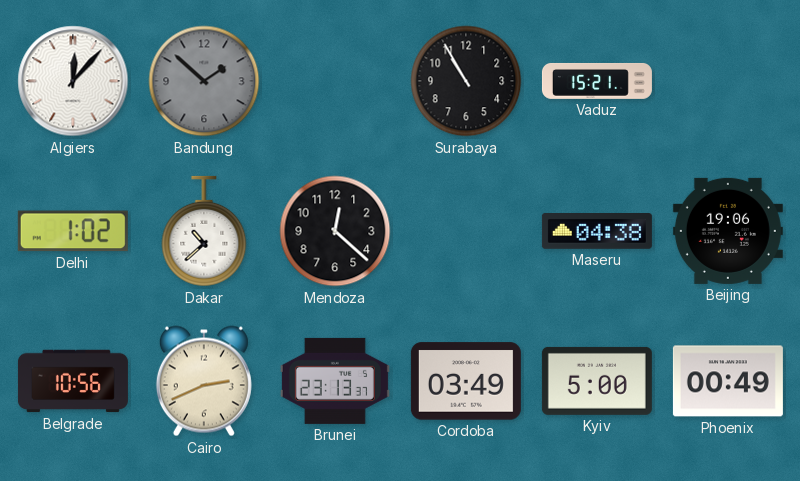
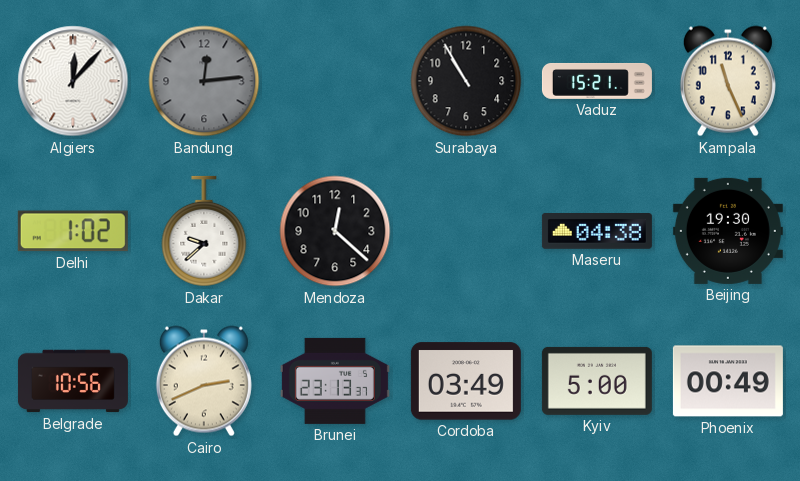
Bandung: 1:52 -> 12:14
Kampala: none -> 11:26
Dakar: 10:38 -> 9:38
Beijing: 19:06 -> 19:30
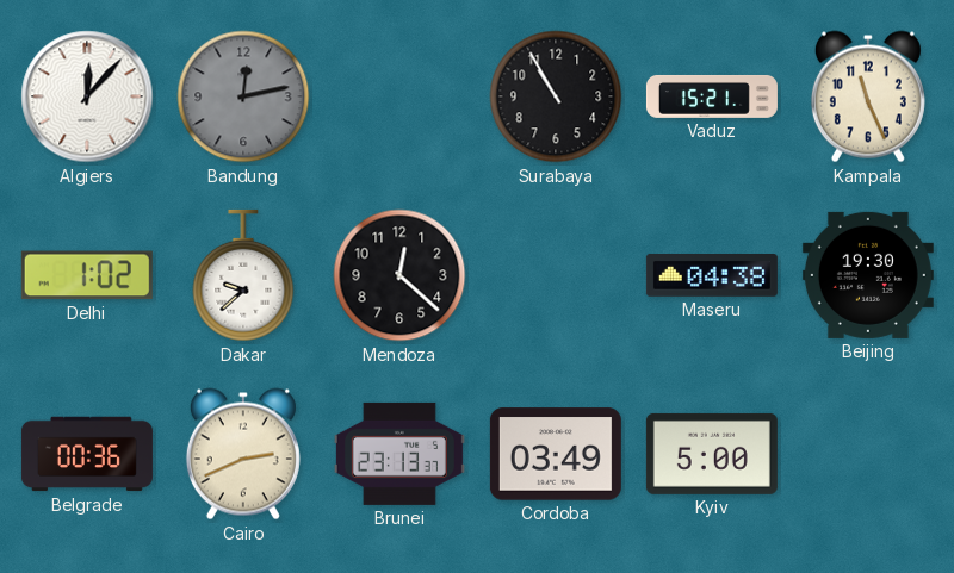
Bandung: 12:14 -> 12:13
Belgrade: 10:56 -> 00:36
Phoenix: 00:49 -> none
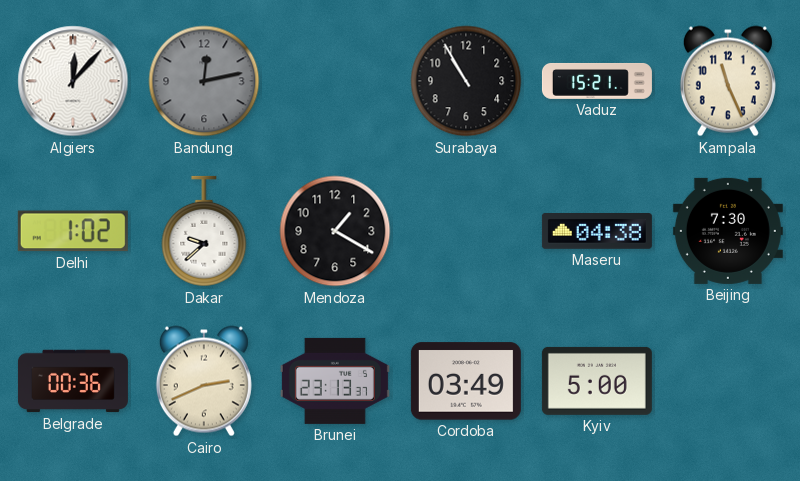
Mendoza: 12:22 -> 1:20
Beijing: 19:30 -> 7:30
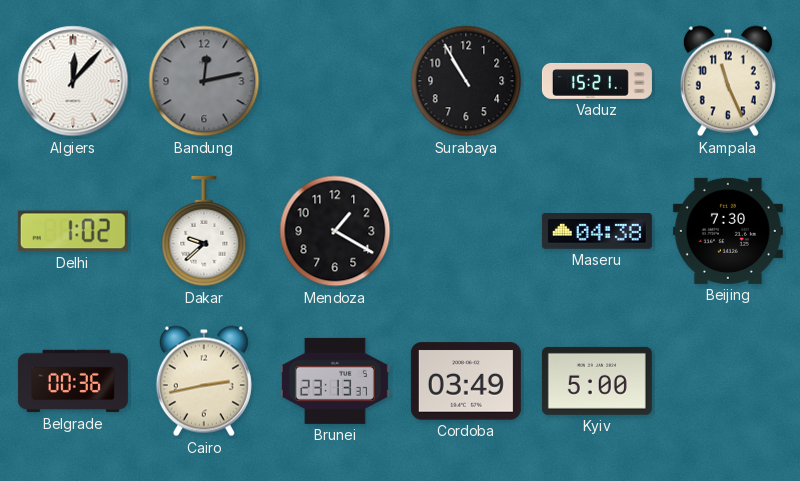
Cairo: 2:41 -> 2:43
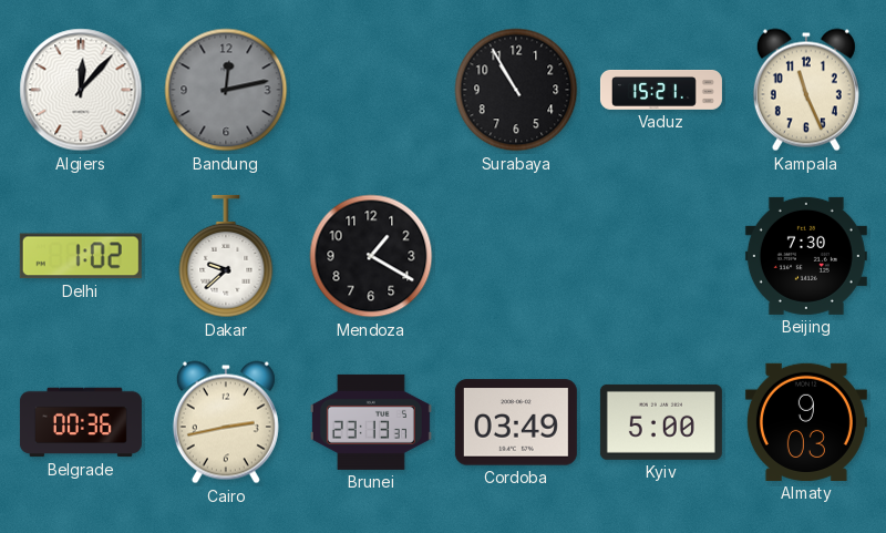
Maseru: 04:38 -> none
Almaty: none -> 9:03
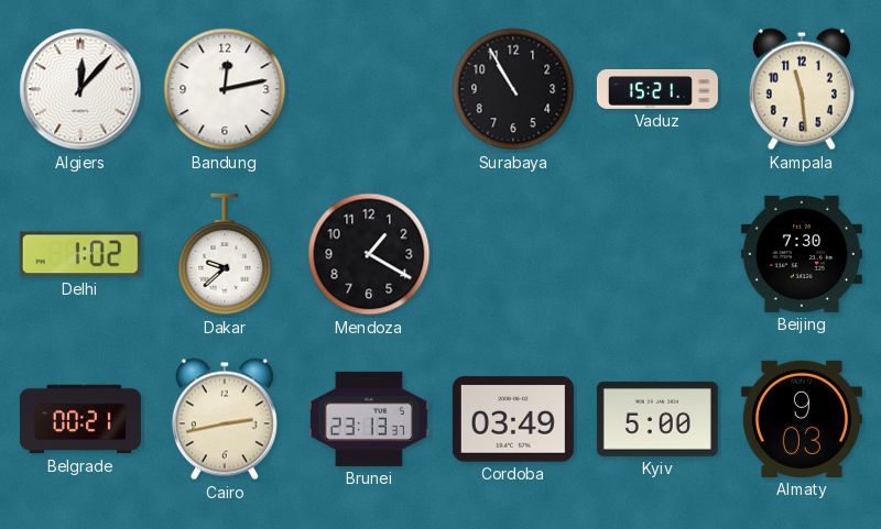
Bandung dial: grey -> white
Kampala: 11:26 -> 11:29
Belgrade: 00:36 -> 00:21
